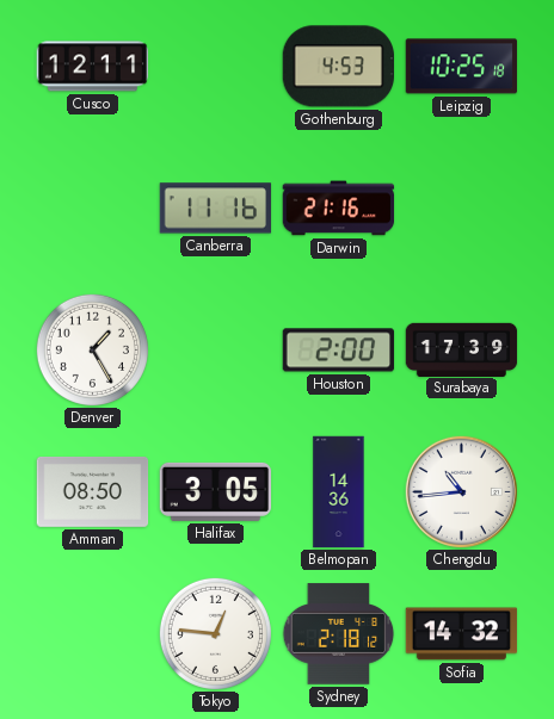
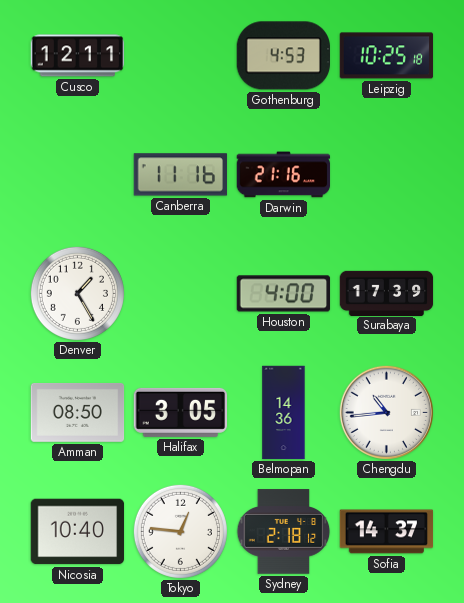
Houston: 2:00 -> 4:00
Nicosia: none -> 10:40
Sofia: 14:32 -> 14:37
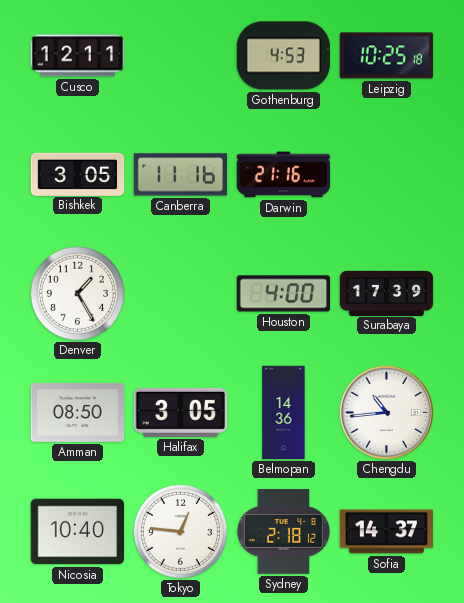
Bishkek: none -> 3:05
